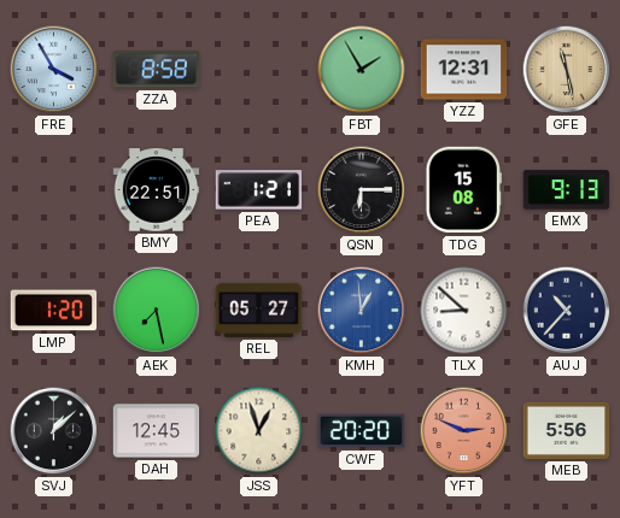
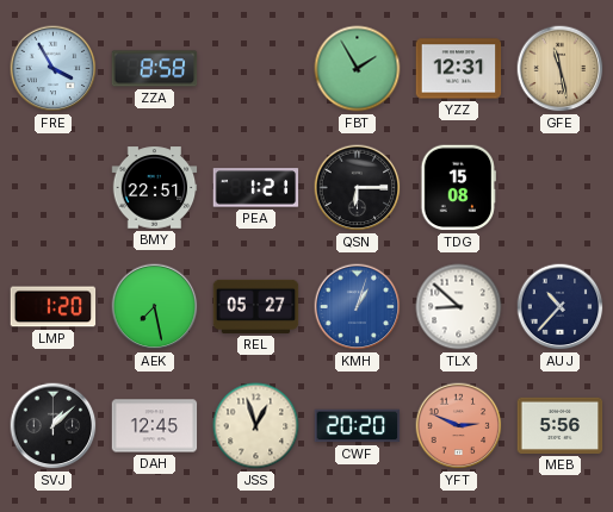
EMX: 9:13 -> none
KMH: 12:59 -> 1:03
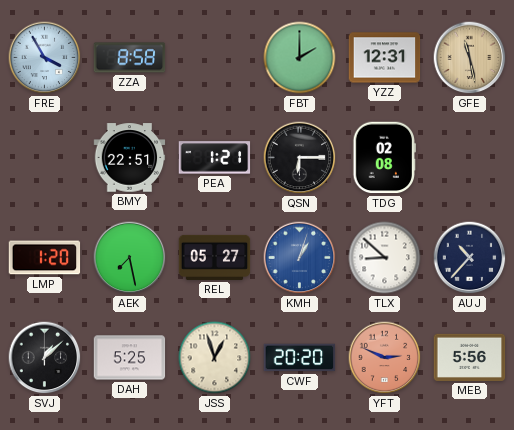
FBT: 1:55 -> 2:00
TDG: 15:08 -> 02:08
DAH: 12:45 -> 5:25
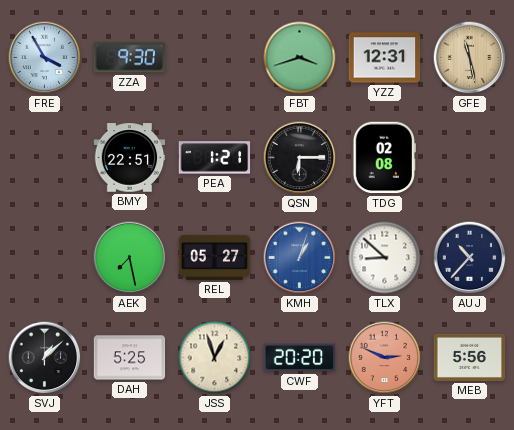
ZZA: 8:58 -> 9:30
FBT: 2:00 -> 3:42
LMP: 1:20 -> none
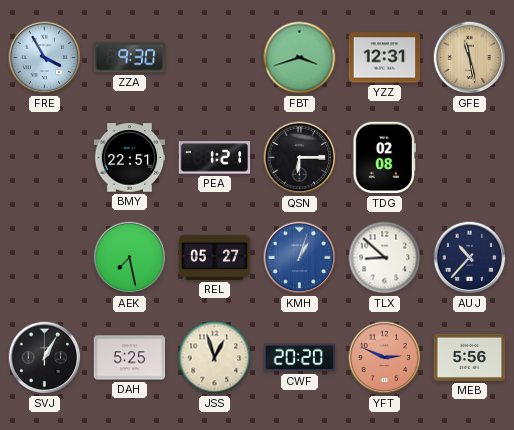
SVJ: 1:08 -> 1:05
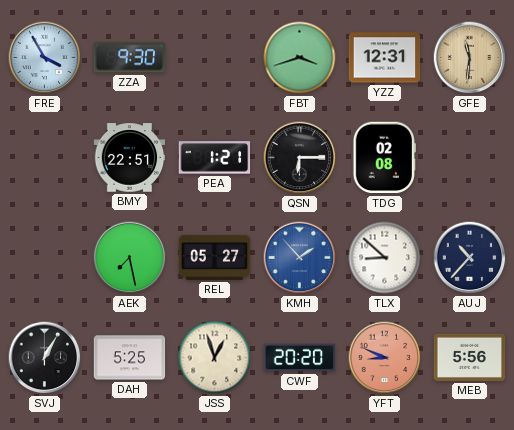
GFE: 11:28 -> 11:31
KMH: 1:03 -> 1:53
YFT: 2:49 -> 8:49
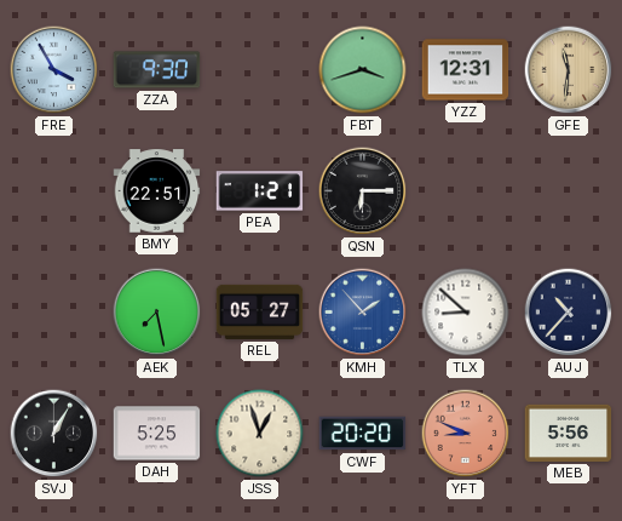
TDG: 02:08 -> none
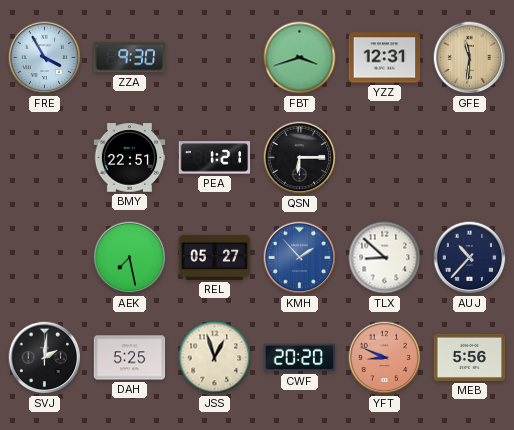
SVJ: 1:05 -> 2:01
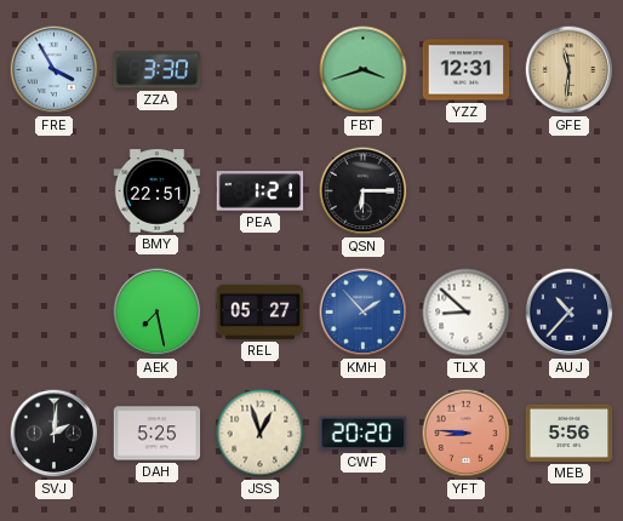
ZZA: 9:30 -> 3:30
YFT: 8:49 -> 8:46
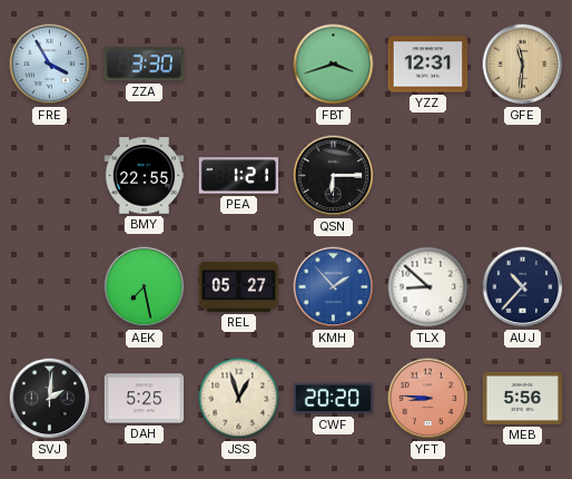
BMY: 22:51 -> 22:55
